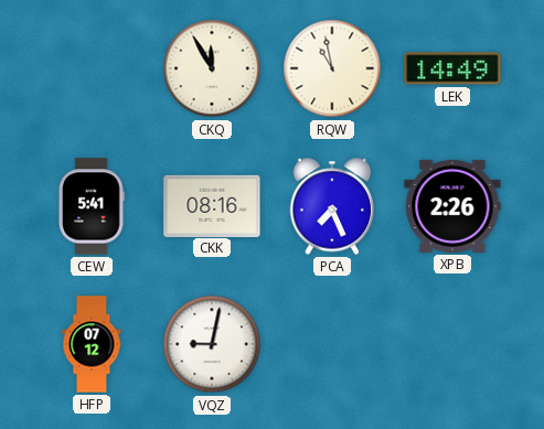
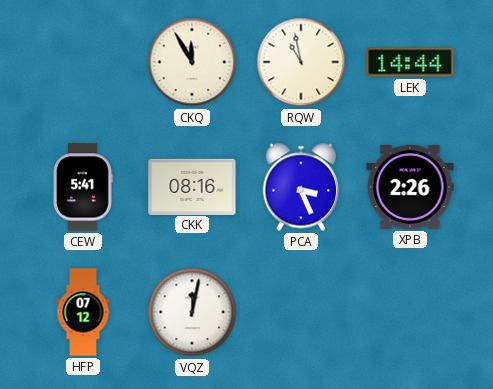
LEK: 14:49 -> 14:44
PCA: 7:26 -> 3:26
VQZ: 9:02 -> 12:02
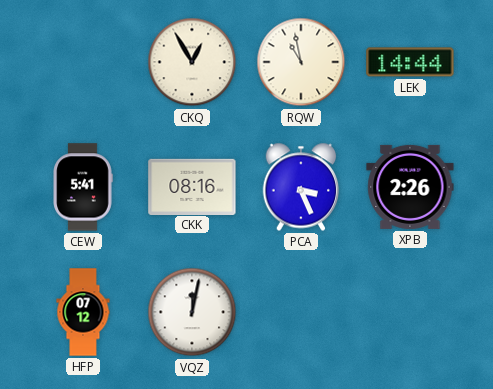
CKQ: 11:55 -> 12:55
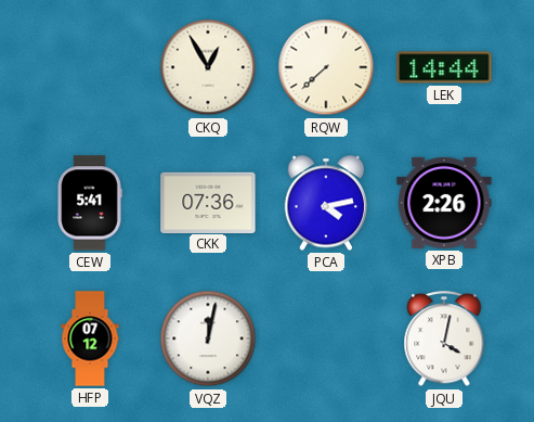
RQW: 10:58 -> 7:38
CKK: 08:16 -> 07:36
PCA: 3:26 -> 4:13
JQU: none -> 4:02
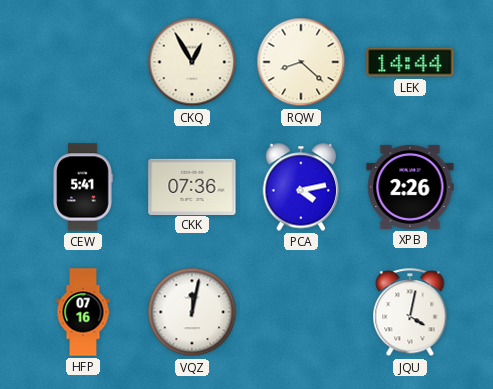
RQW: 7:38 -> 8:22
HFP: 07:12 -> 07:16
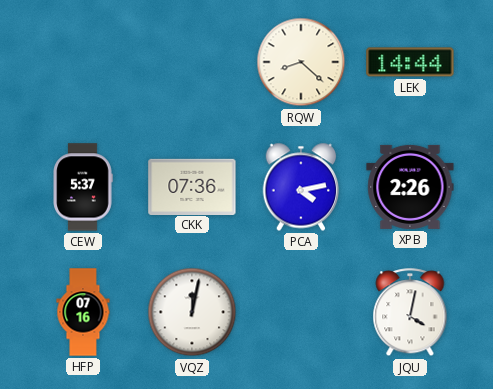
CKQ: 12:55 -> none
CEW: 5:41 -> 5:37
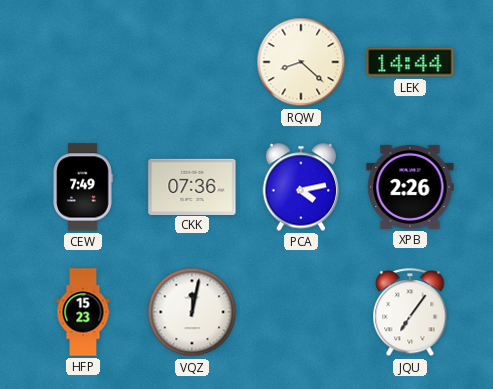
CEW: 5:37 -> 7:49
HFP: 07:16 -> 15:23
JQU: 4:02 -> 7:06
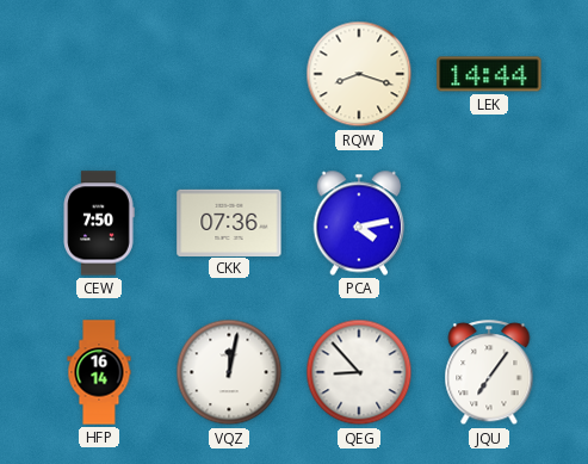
RQW: 8:22 -> 8:18
CEW: 7:49 -> 7:50
XPB: 2:26 -> none
HFP: 15:23 -> 16:14
QEG: none -> 8:53
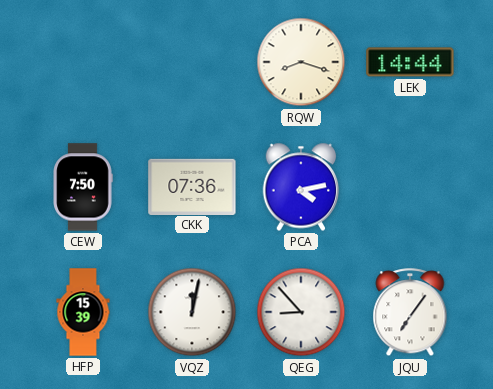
HFP: 16:14 -> 15:39
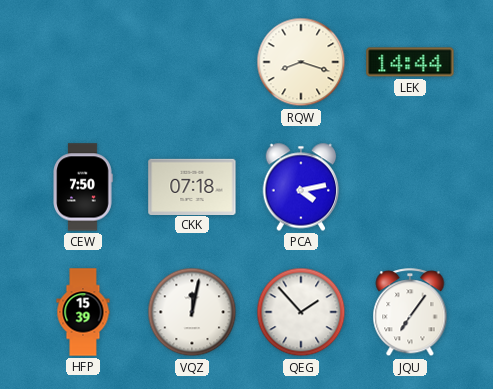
CKK: 07:36 -> 07:18
QEG: 8:53 -> 1:53
